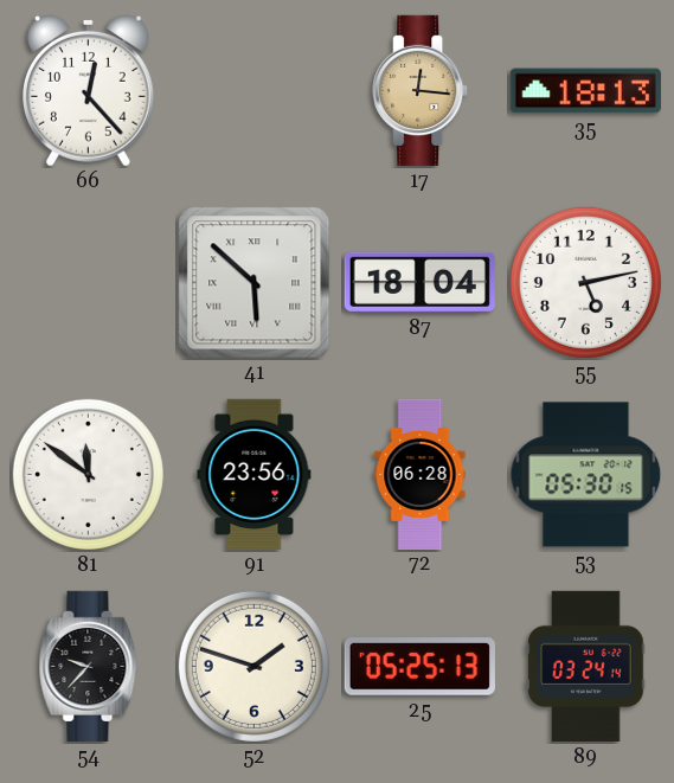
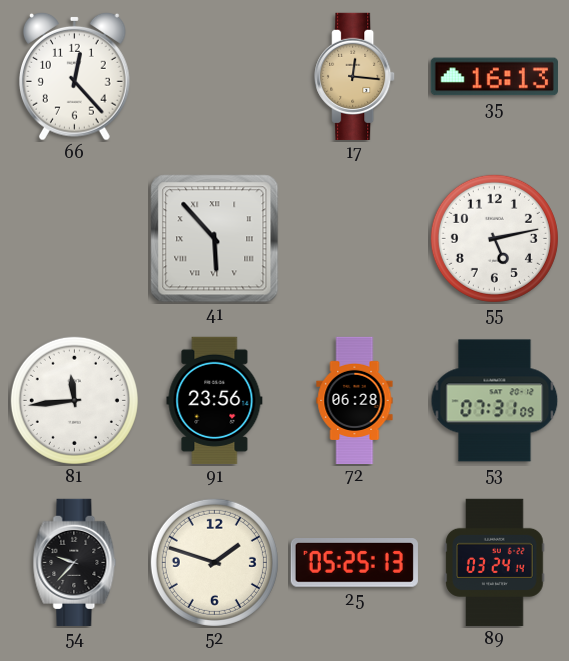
35: 18:13 -> 16:13
41: 5:52 -> 5:53
87: 18:04 -> none
81: 11:51 -> 11:44
53: 05:30 -> 07:31
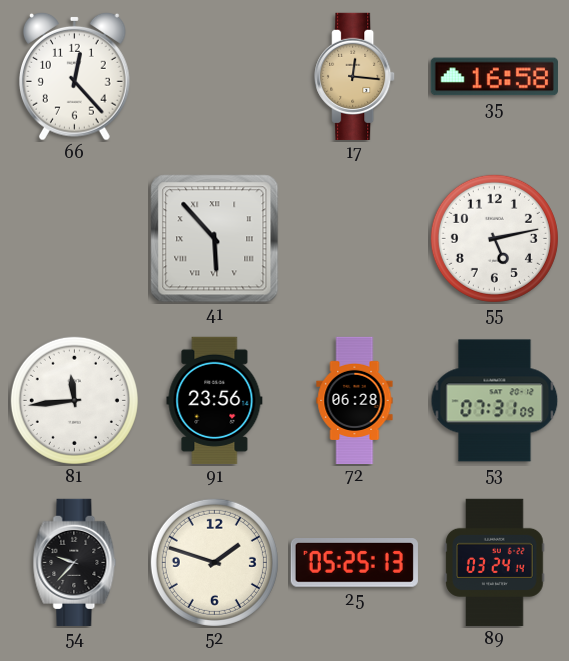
35: 16:13 -> 16:58
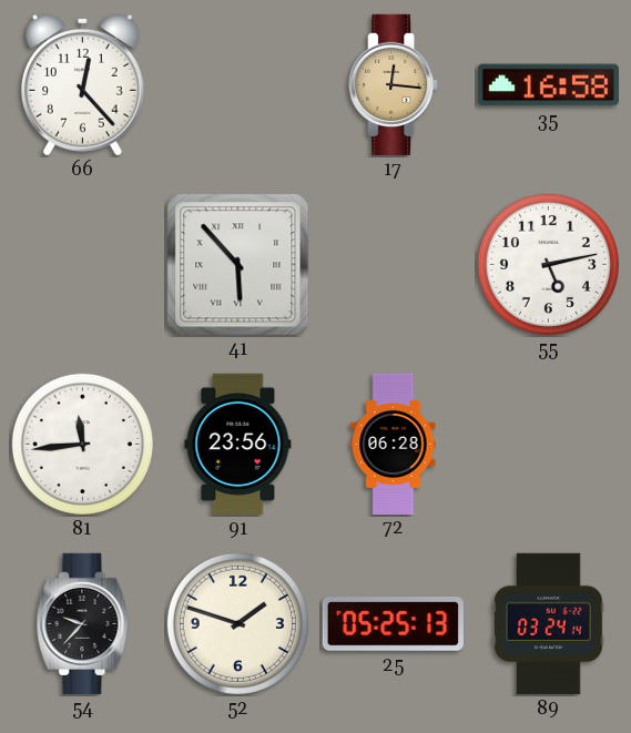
53: 07:31 -> none
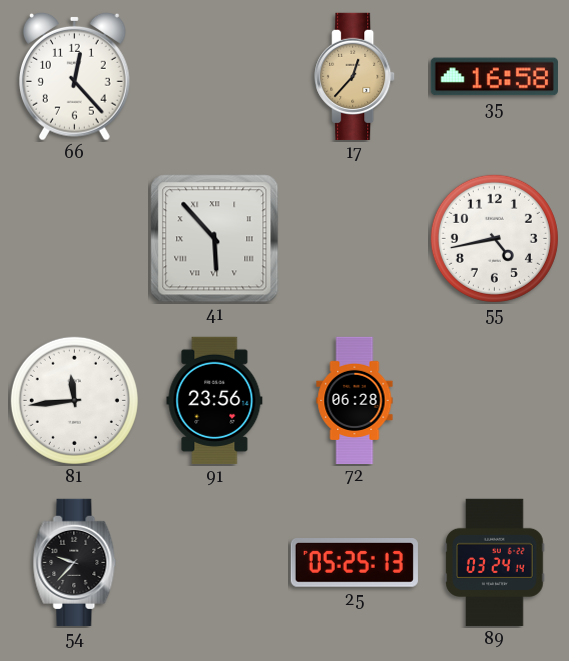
17: 12:16 -> 12:37
55: 5:13 -> 4:43
52: 1:48 -> none
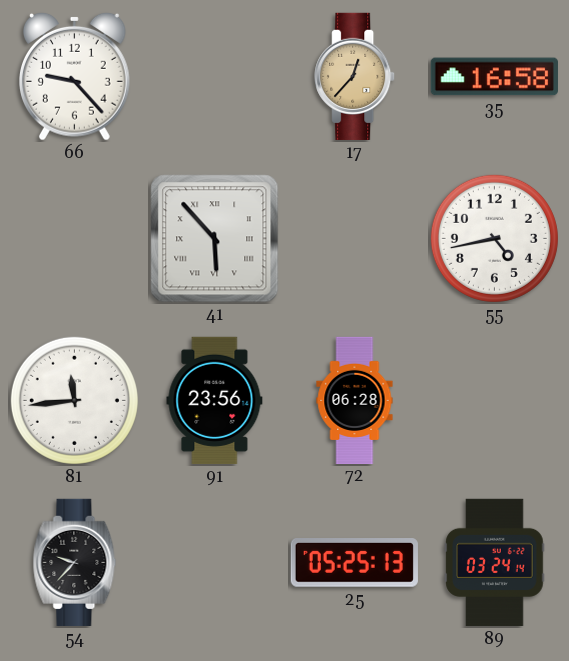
66: 12:23 -> 9:23
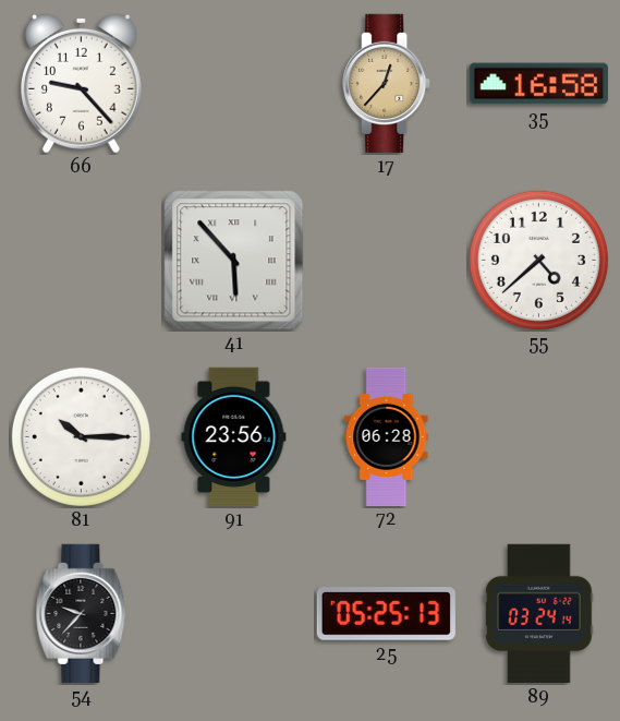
55: 4:43 -> 4:38
81: 11:44 -> 10:15
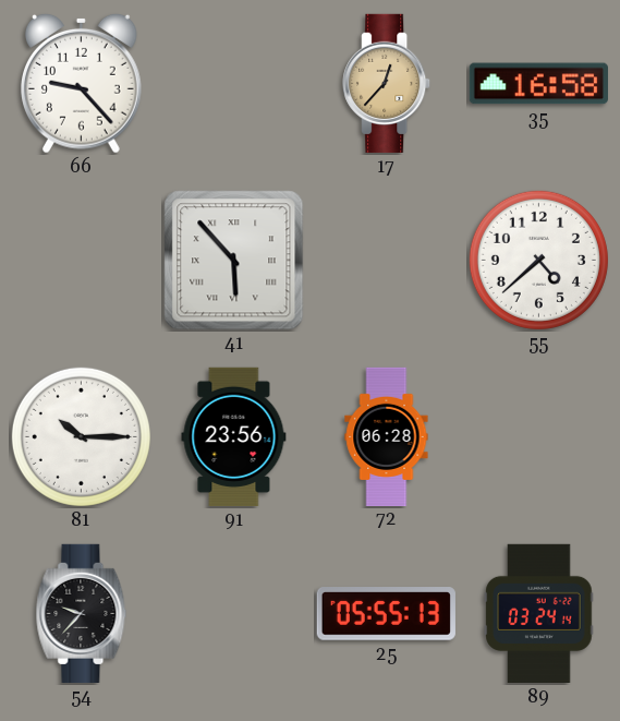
25: 05:25 -> 05:55
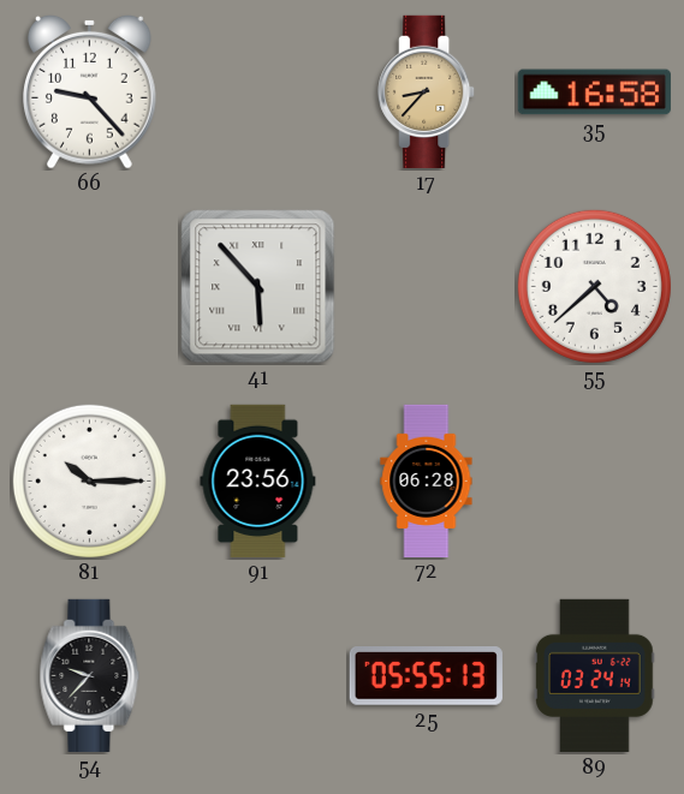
17: 12:37 -> 8:37
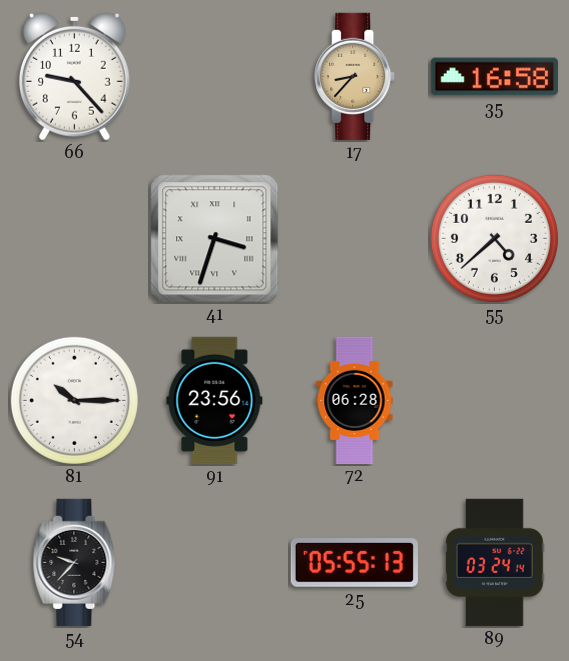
41: 5:53 -> 3:33
